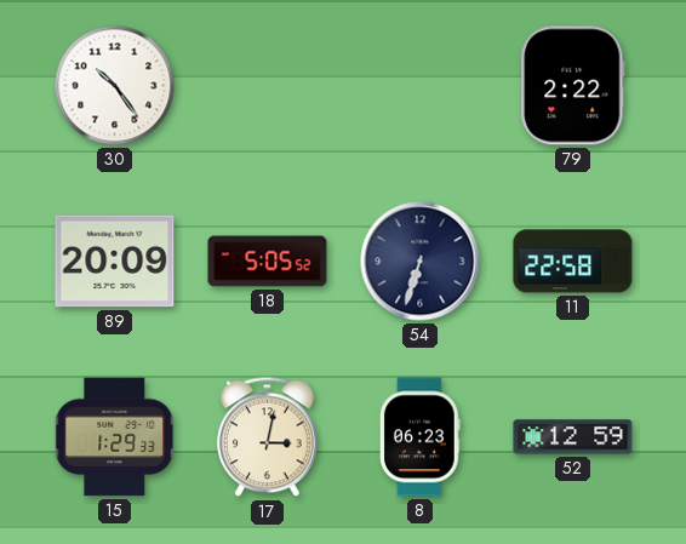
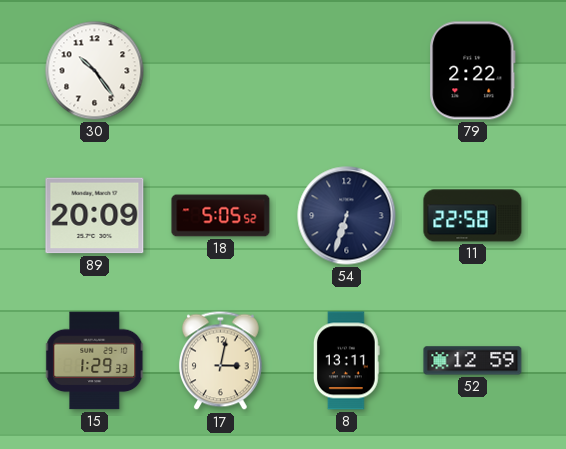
8: 06:23 -> 13:11
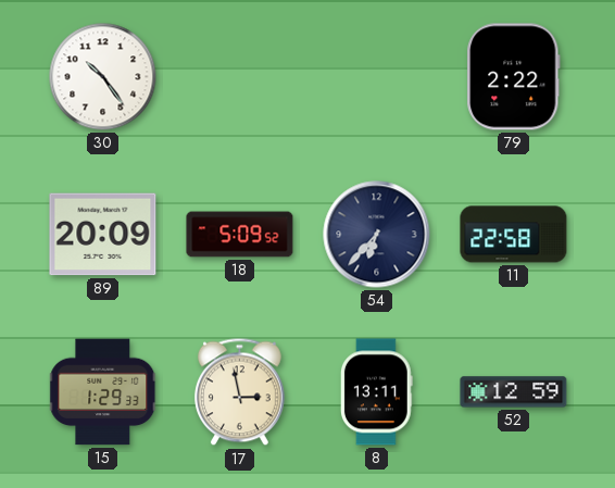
18: 5:05 -> 5:09
54: 6:33 -> 6:37
17: 3:02 -> 2:58
